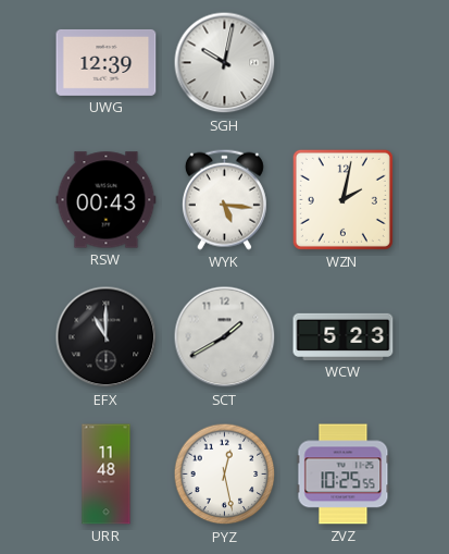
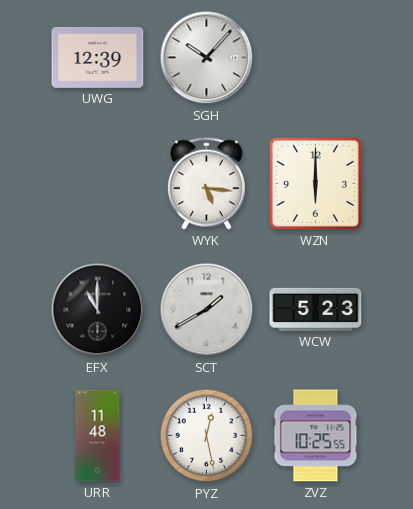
SGH: 10:02 -> 10:07
RSW: 00:43 -> none
WZN: 2:02 -> 6:00
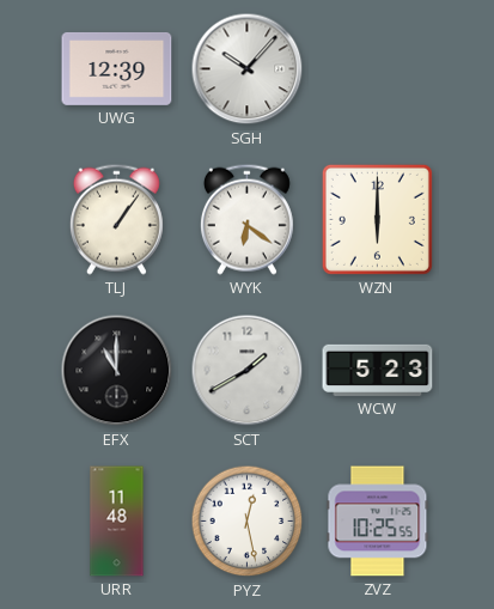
TLJ: none -> 1:06
WYK: 5:16 -> 6:21
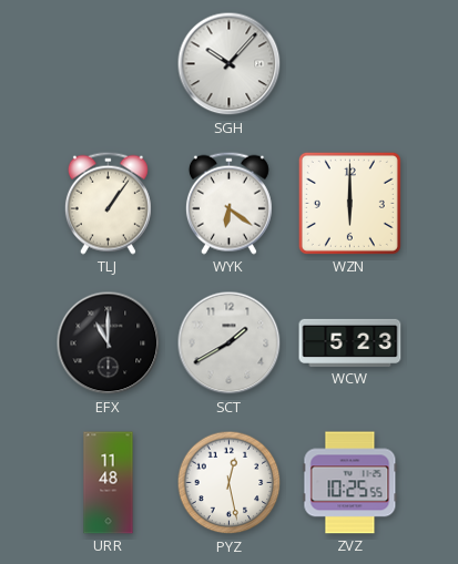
UWG: 12:39 -> none
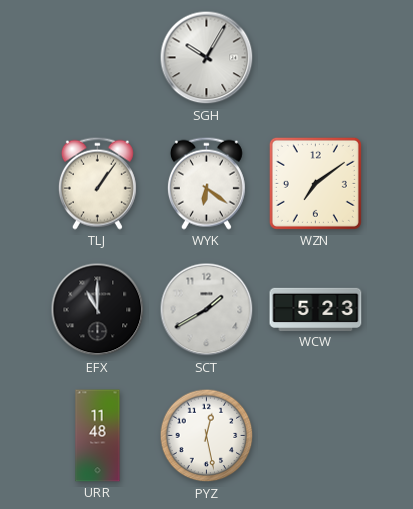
SGH: 10:07 -> 10:05
WZN: 6:00 -> 7:09
ZVZ: 10:25 -> none
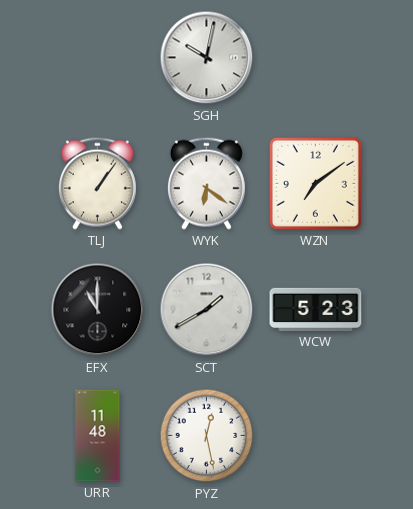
SGH: 10:05 -> 10:02
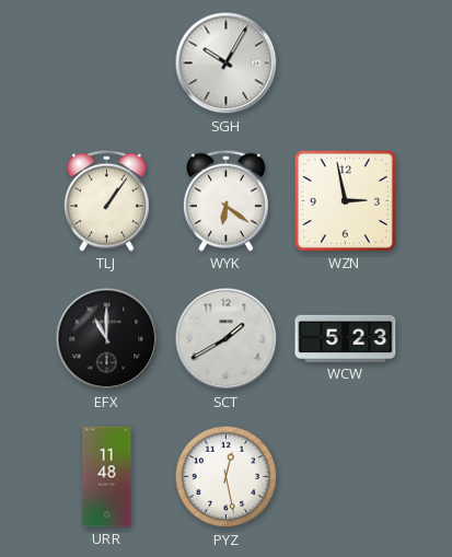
SGH: 10:02 -> 10:05
WZN: 7:09 -> 2:58
